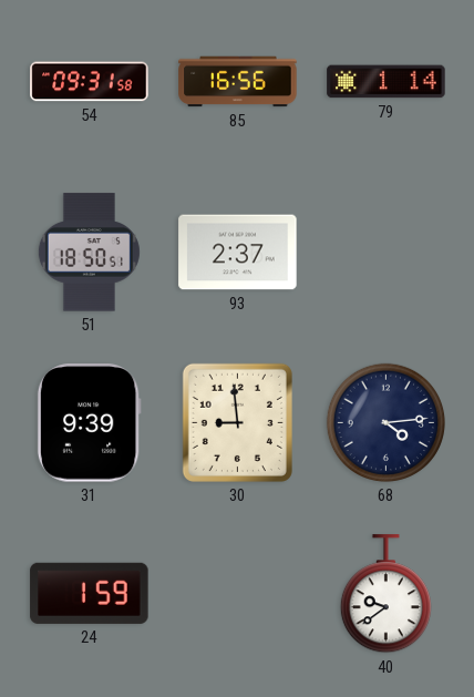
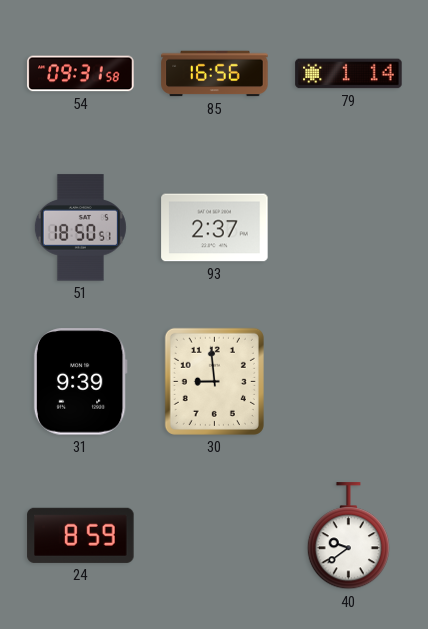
68: 4:14 -> none
24: 1:59 -> 8:59
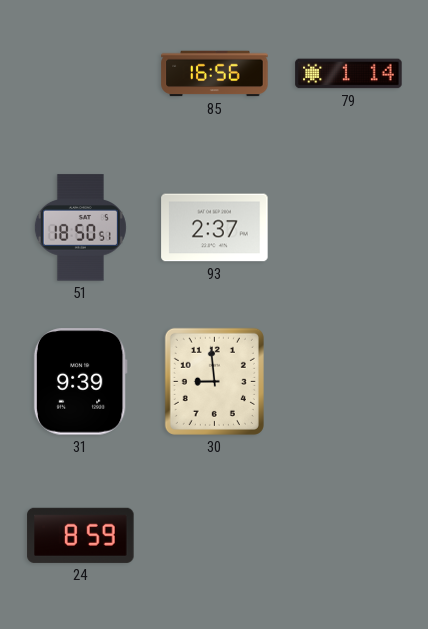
54: 09:31 -> none
40: 9:39 -> none
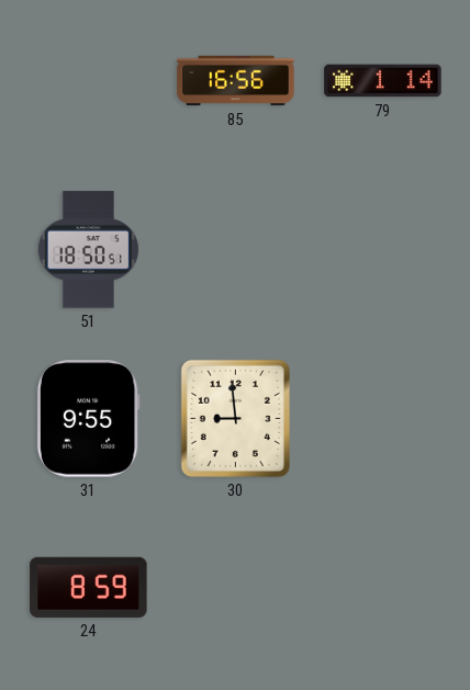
93: 2:37 -> none
31: 9:39 -> 9:55
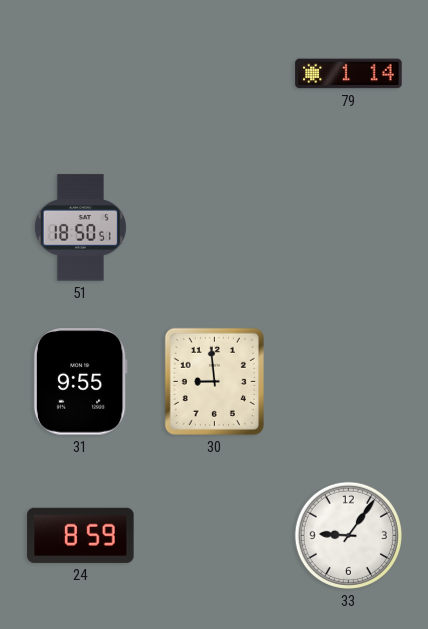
85: 16:56 -> none
33: none -> 9:06
